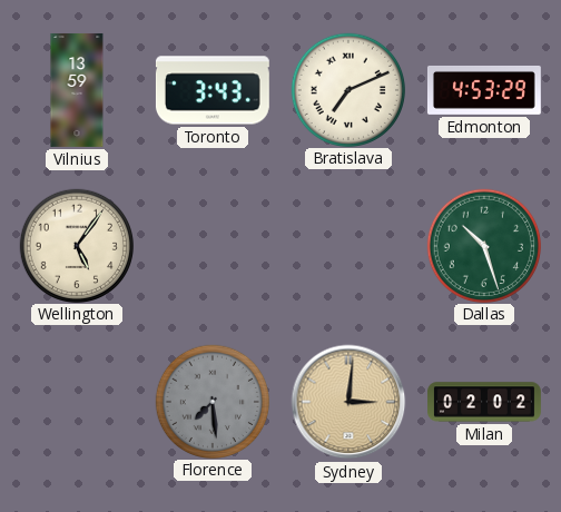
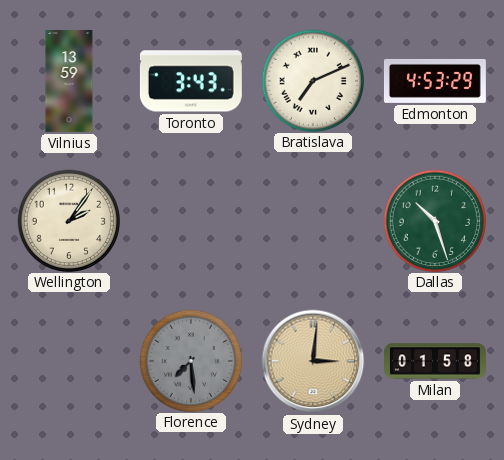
Wellington: 5:06 -> 2:06
Milan: 02:02 -> 01:58
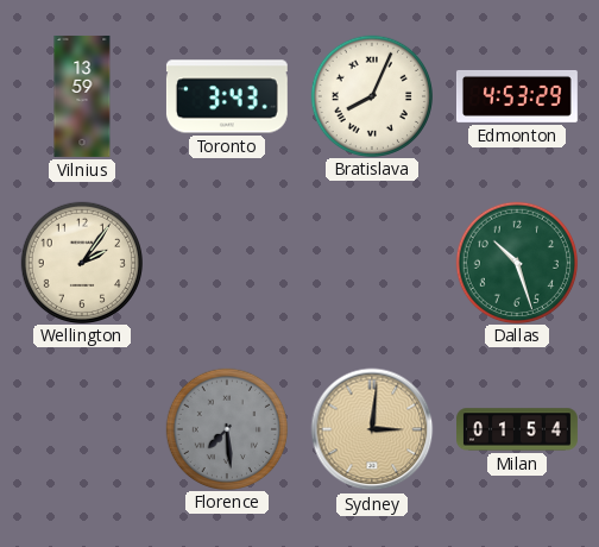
Bratislava: 7:11 -> 8:04
Milan: 01:58 -> 01:54
